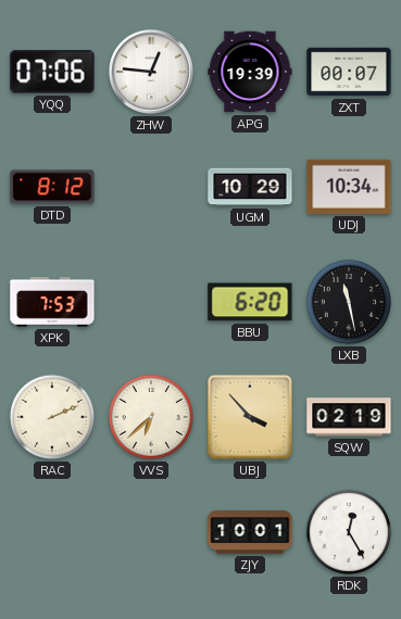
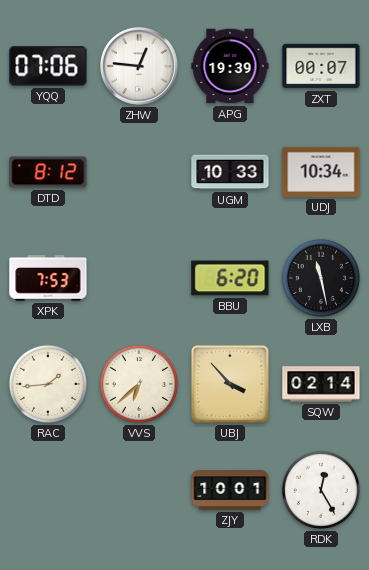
UGM: 10:29 -> 10:33
RAC: 2:11 -> 1:44
SQW: 02:19 -> 02:14
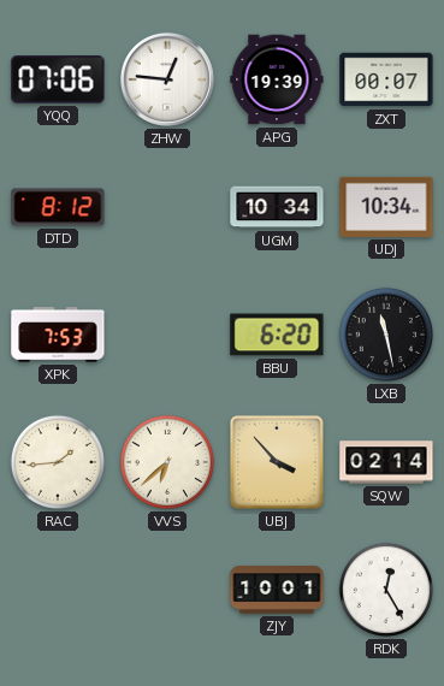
UGM: 10:33 -> 10:34
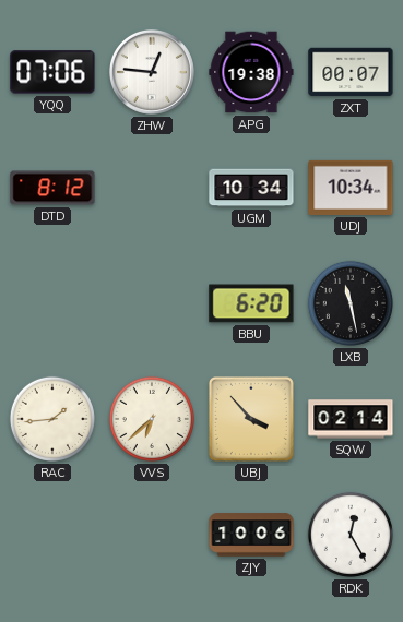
APG: 19:39 -> 19:38
XPK: 7:53 -> none
ZJY: 10:01 -> 10:06
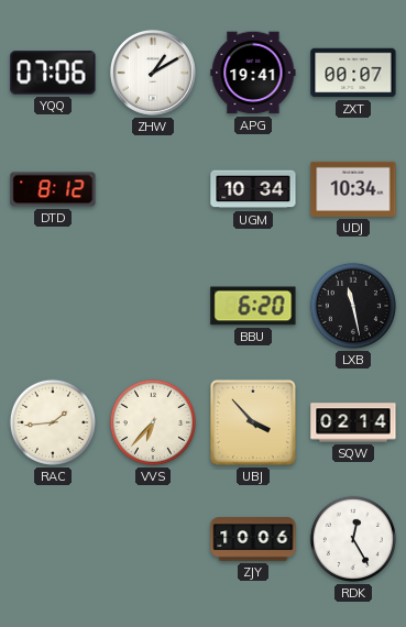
ZHW: 12:46 -> 1:10
APG: 19:38 -> 19:41
VVS: 6:38 -> 6:37
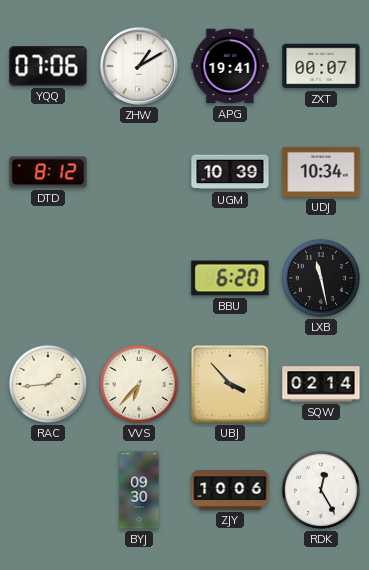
UGM: 10:34 -> 10:39
BYJ: none -> 09:30
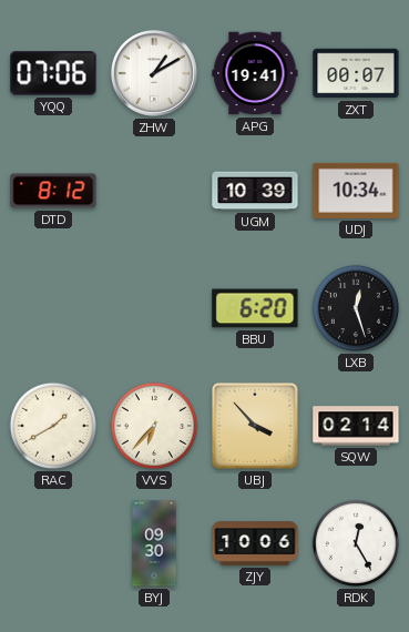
LXB: 11:28 -> 12:27
RAC: 1:44 -> 1:40
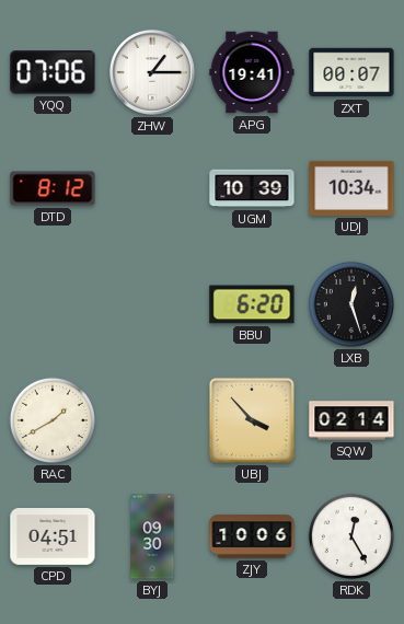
ZHW: 1:10 -> 1:15
VVS: 6:37 -> none
CPD: none -> 04:51
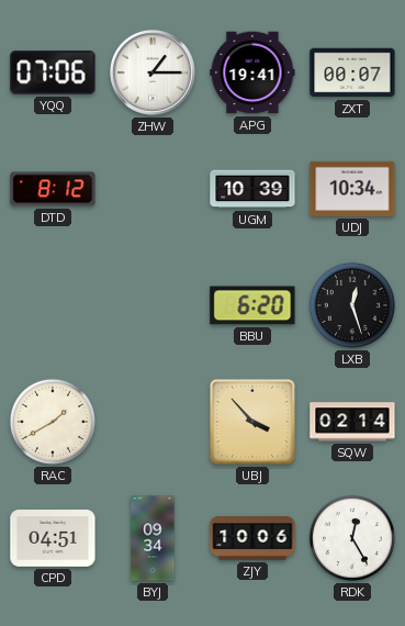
BYJ: 09:30 -> 09:34
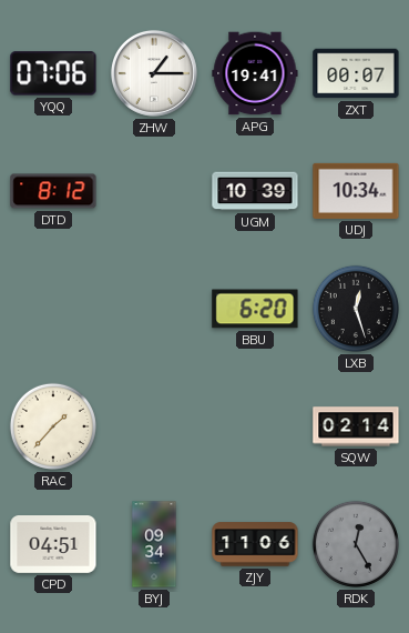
RAC: 1:40 -> 1:37
UBJ: 3:53 -> none
ZJY: 10:06 -> 11:06
RDK dial: white -> grey
